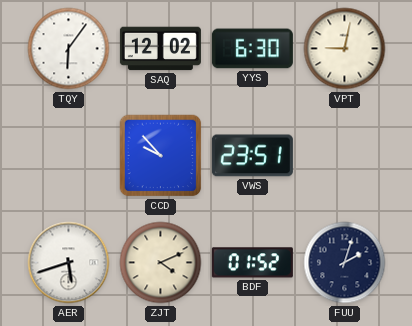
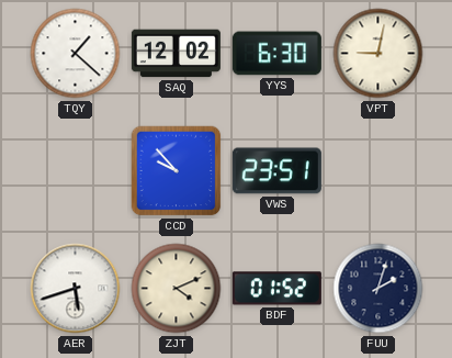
TQY: 6:06 -> 1:22
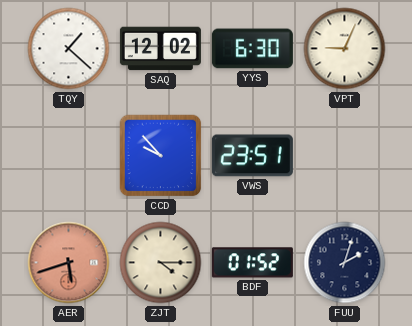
VPT: 9:02 -> 9:04
AER dial: white -> salmon
ZJT: 4:11 -> 4:15
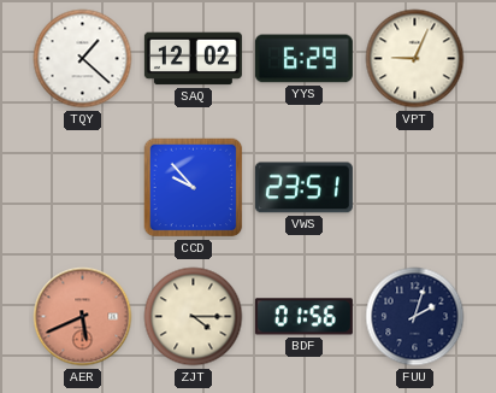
YYS: 6:30 -> 6:29
AER: 5:42 -> 5:41
BDF: 01:52 -> 01:56
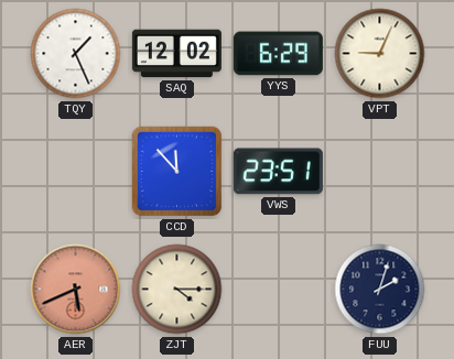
TQY: 1:22 -> 1:26
CCD: 9:53 -> 11:53
BDF: 01:56 -> none
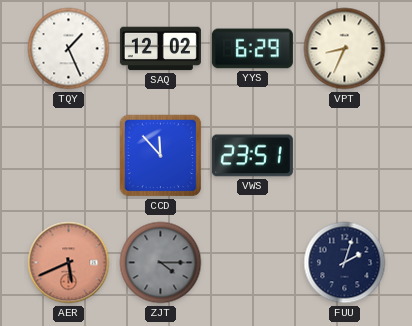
VPT: 9:04 -> 8:34
ZJT dial: cream -> grey
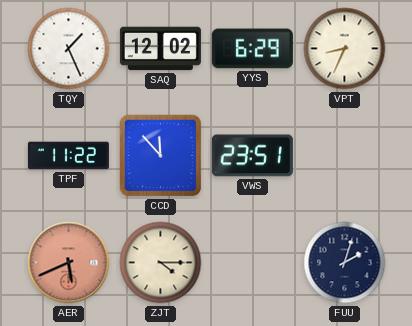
TPF: none -> 11:22
ZJT dial: grey -> cream
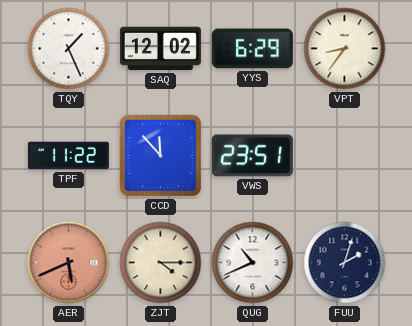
VPT: 8:34 -> 8:36
QUG: none -> 10:41
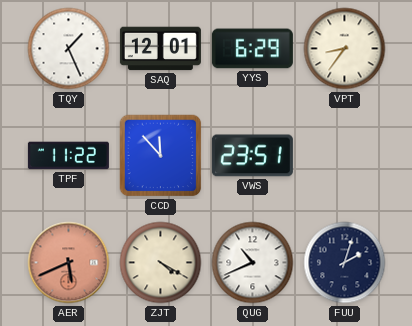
SAQ: 12:02 -> 12:01
ZJT: 4:15 -> 4:20
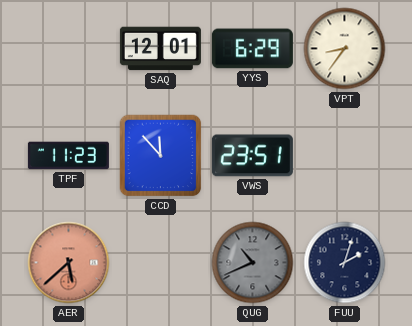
TQY: 1:26 -> none
TPF: 11:22 -> 11:23
AER: 5:41 -> 5:38
ZJT: 4:20 -> none
QUG dial: white -> grey
